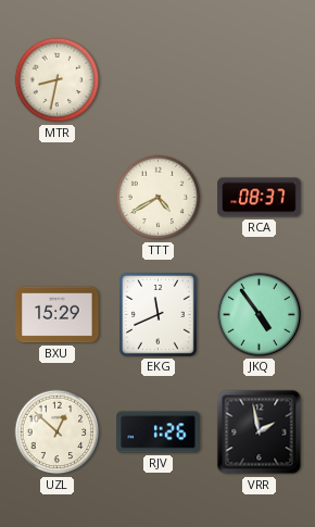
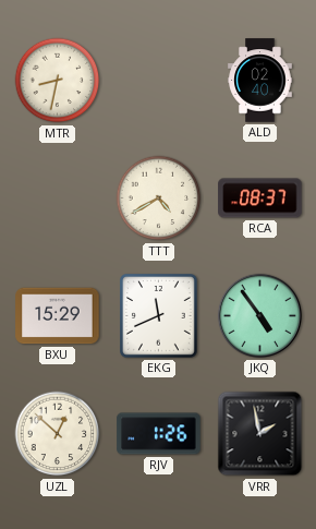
ALD: none -> 02:40
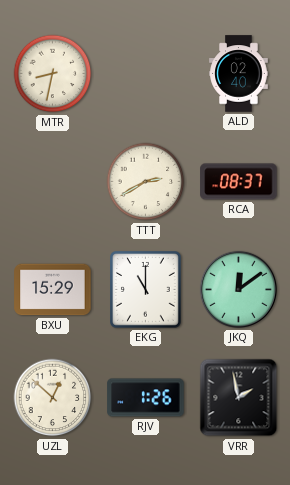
TTT: 4:40 -> 2:40
EKG: 11:41 -> 11:00
JKQ: 4:54 -> 12:09
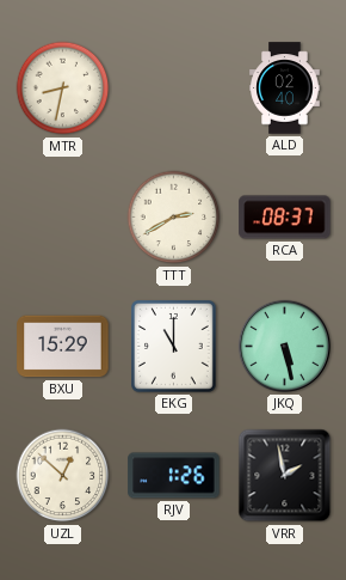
JKQ: 12:09 -> 5:28
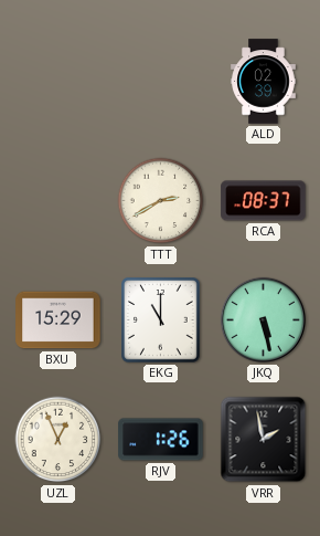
MTR: 8:32 -> none
ALD: 02:40 -> 02:39
UZL: 12:52 -> 12:56
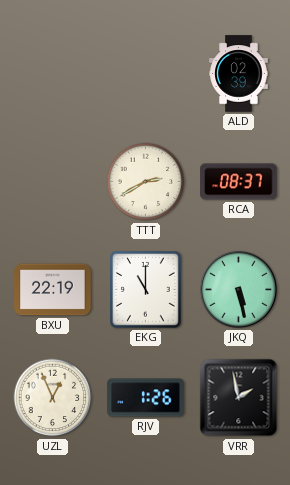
BXU: 15:29 -> 22:19
